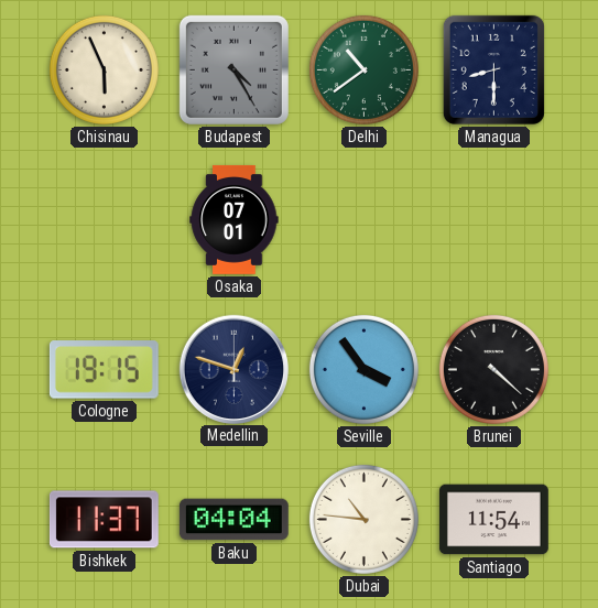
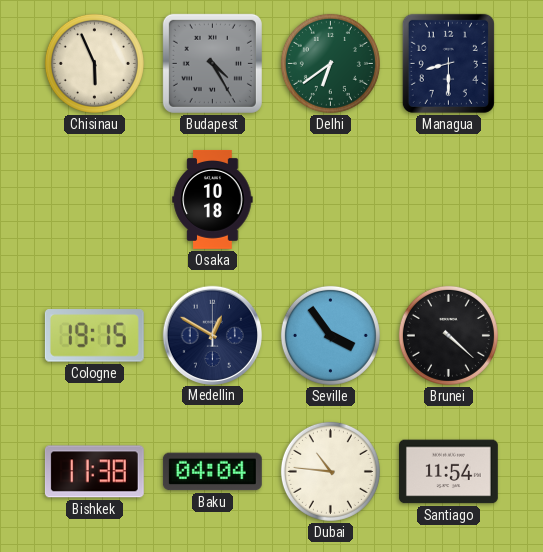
Delhi: 10:39 -> 6:39
Osaka: 07:01 -> 10:18
Medellin: 12:48 -> 12:50
Bishkek: 11:37 -> 11:38
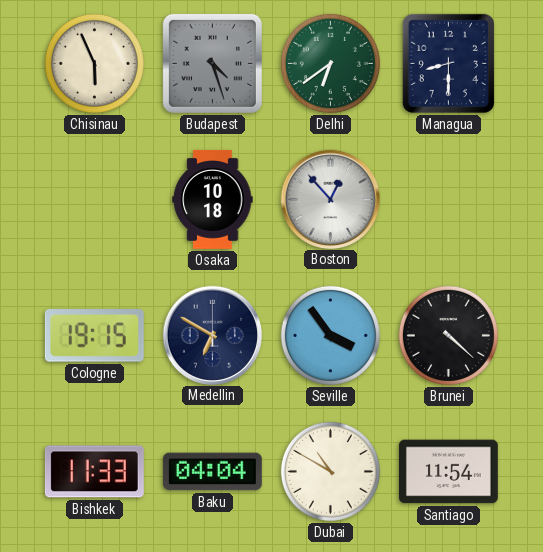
Budapest: 4:25 -> 4:27
Boston: none -> 12:53
Medellin: 12:50 -> 6:50
Bishkek: 11:38 -> 11:33
Dubai: 10:46 -> 10:50
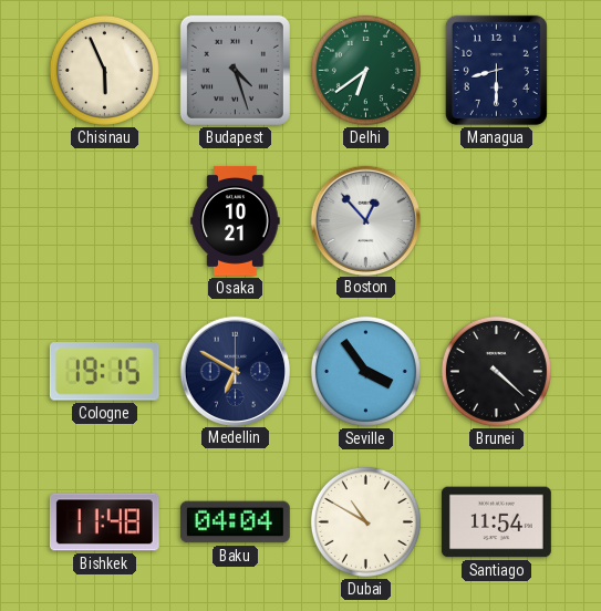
Osaka: 10:18 -> 10:21
Bishkek: 11:33 -> 11:48
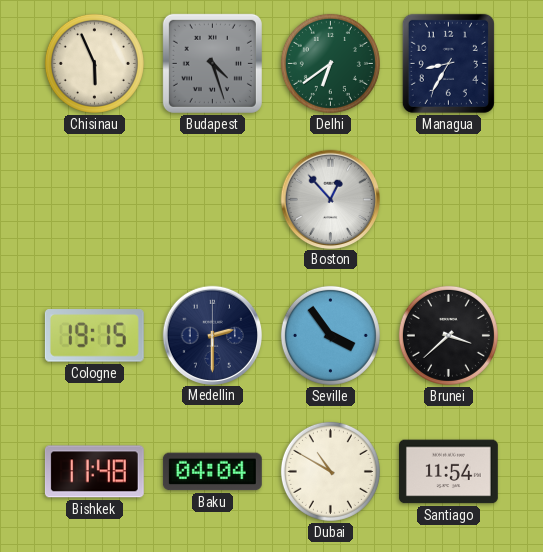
Managua: 8:30 -> 8:35
Osaka: 10:21 -> none
Medellin: 6:50 -> 2:30
Brunei: 4:22 -> 3:38
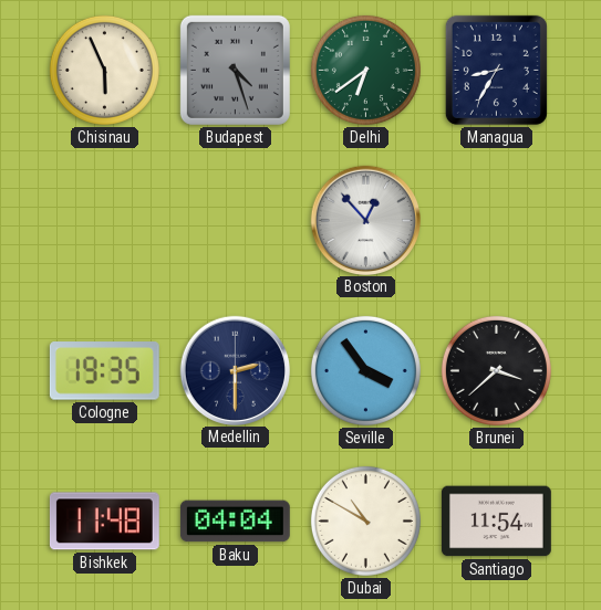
Cologne: 19:15 -> 19:35
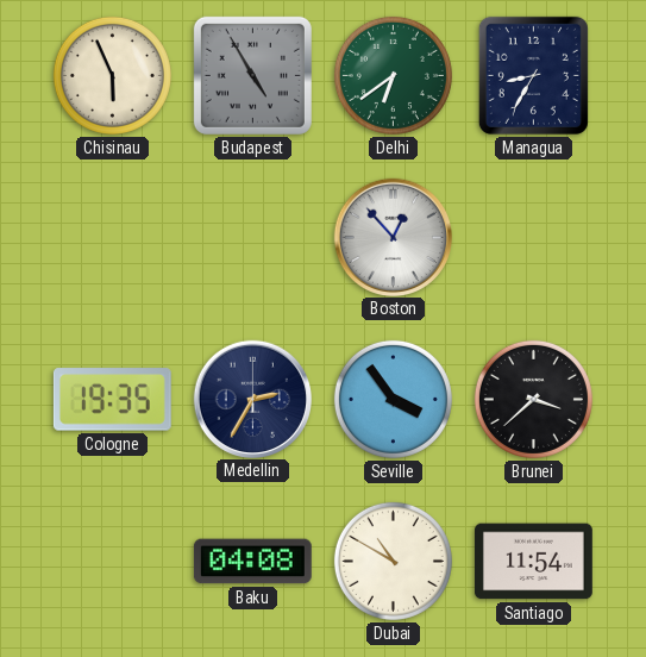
Budapest: 4:27 -> 4:55
Medellin: 2:30 -> 2:35
Bishkek: 11:48 -> none
Baku: 04:04 -> 04:08
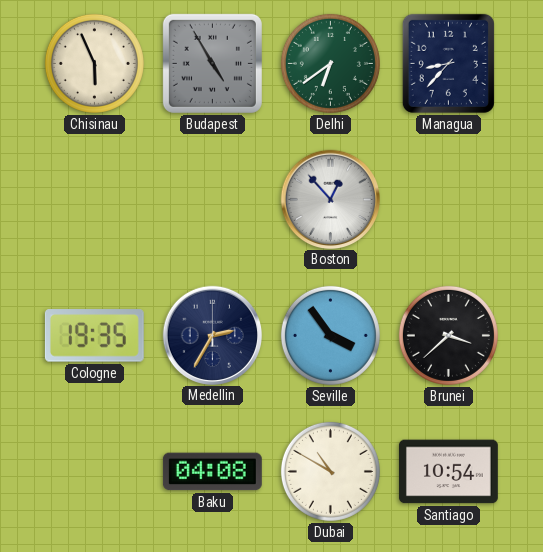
Managua: 8:35 -> 8:37
Santiago: 11:54 -> 10:54
